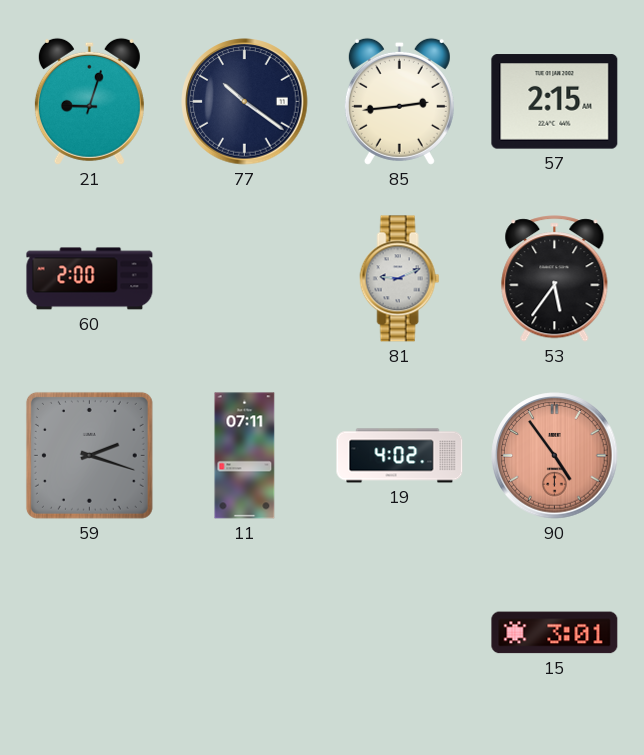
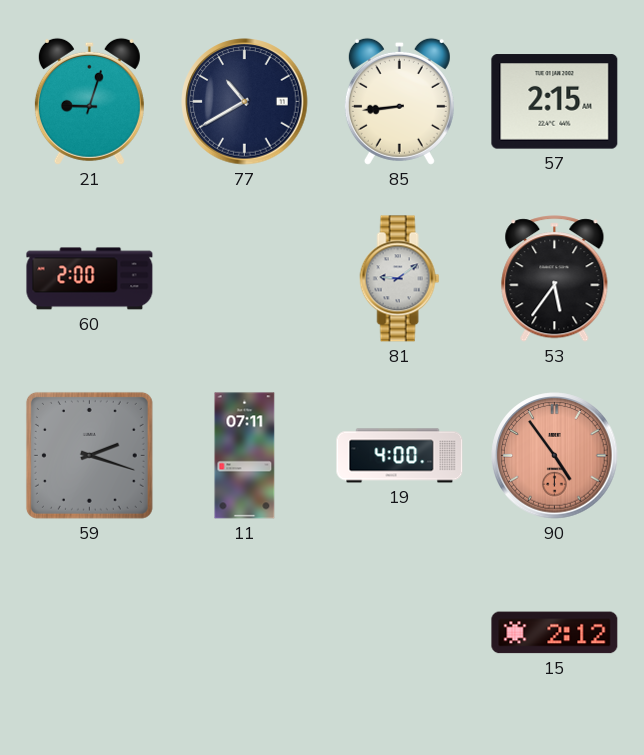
77: 10:21 -> 10:40
85: 2:44 -> 8:44
81: 9:11 -> 9:09
19: 4:02 -> 4:00
15: 3:01 -> 2:12
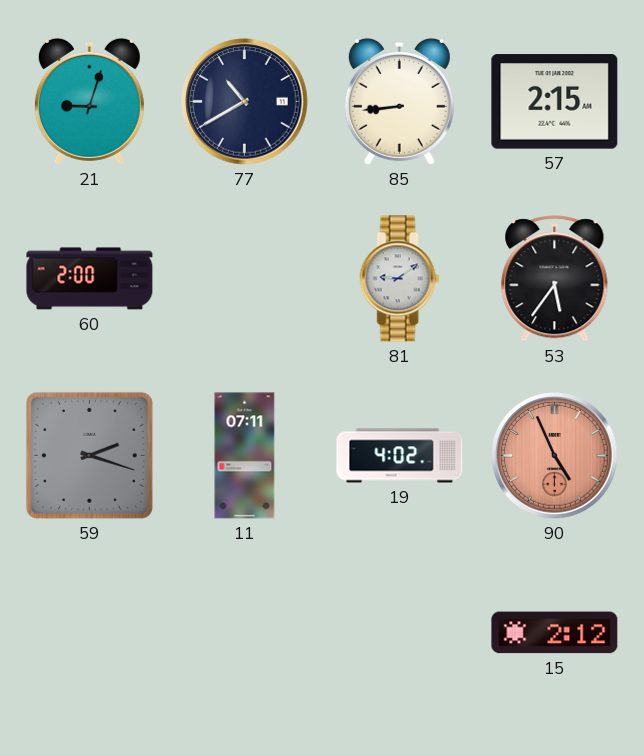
19: 4:00 -> 4:02
90: 4:54 -> 4:56
